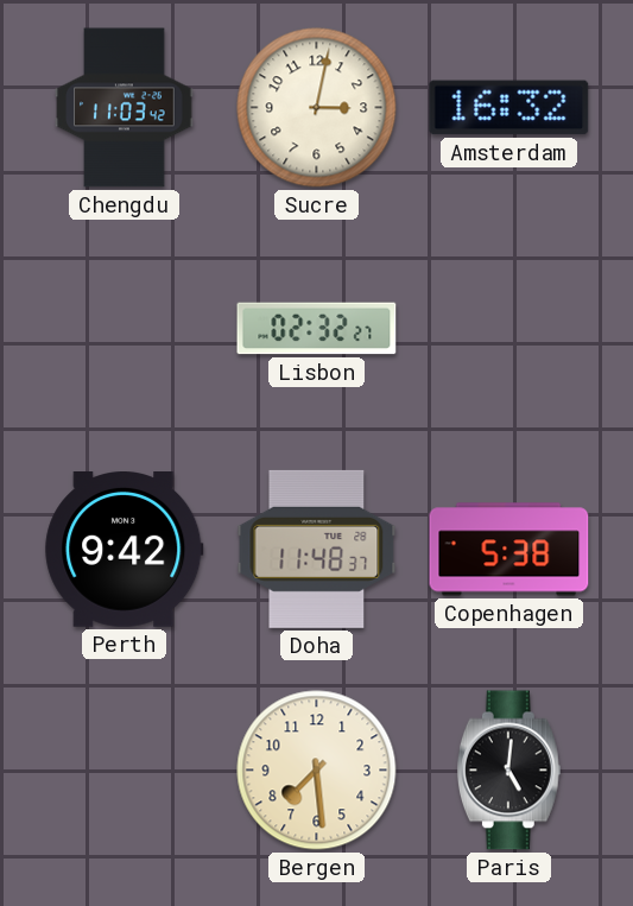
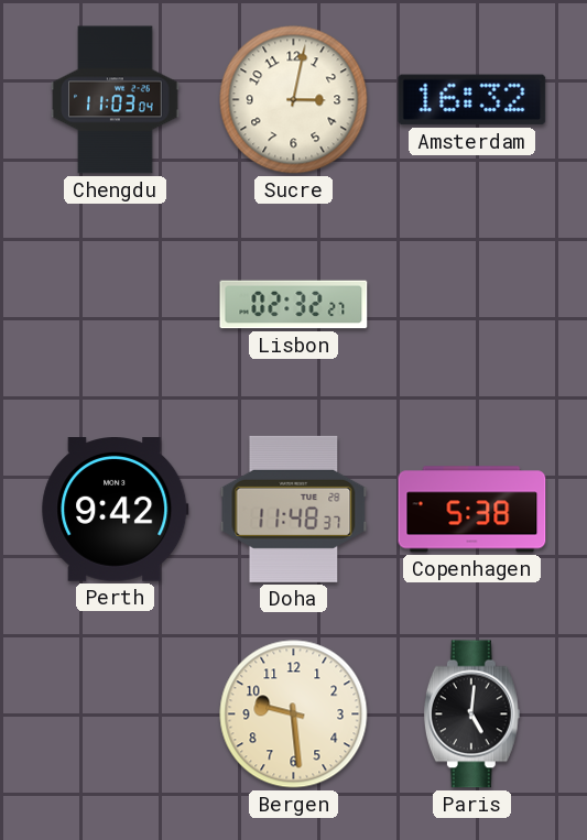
Chengdu: 11:03:42 -> 11:03:04
Bergen: 7:29 -> 9:29
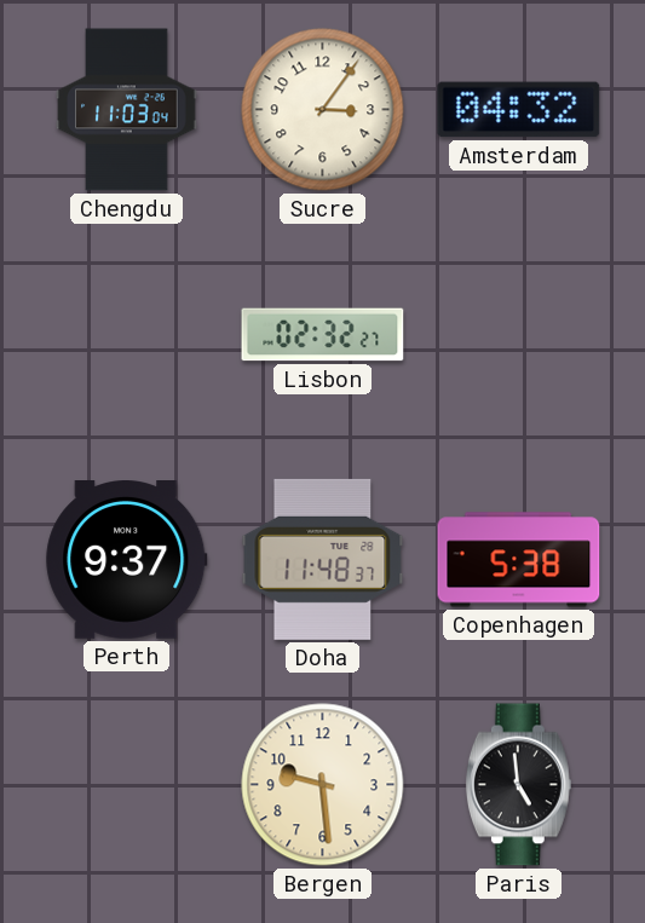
Sucre: 3:02 -> 3:06
Amsterdam: 16:32 -> 04:32
Perth: 9:42 -> 9:37
Paris: 5:01 -> 4:59
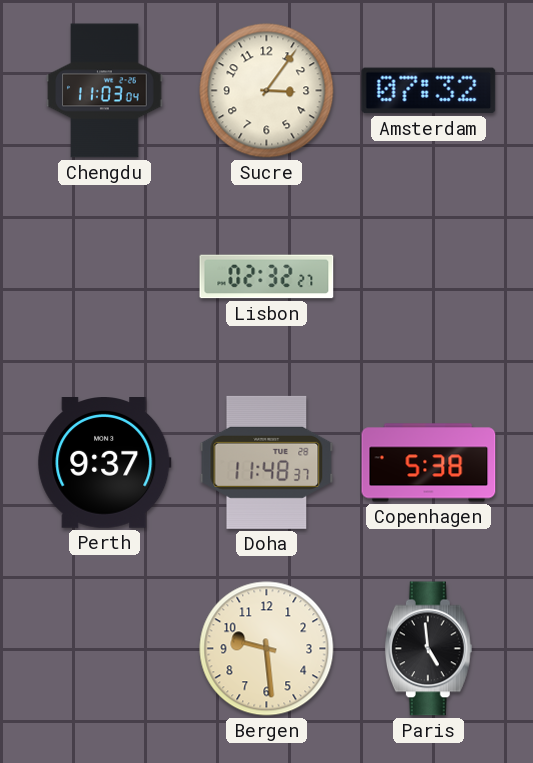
Amsterdam: 04:32 -> 07:32
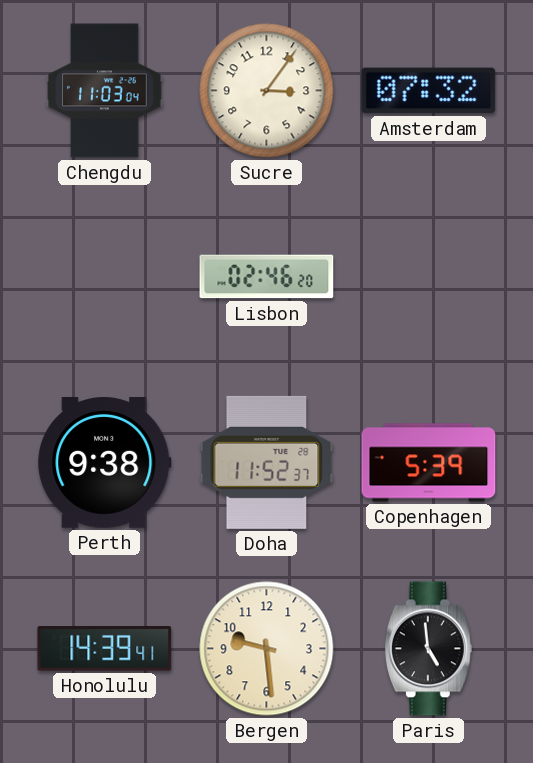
Lisbon: 02:32 -> 02:46
Perth: 9:37 -> 9:38
Doha: 11:48 -> 11:52
Copenhagen: 5:38 -> 5:39
Honolulu: none -> 14:39
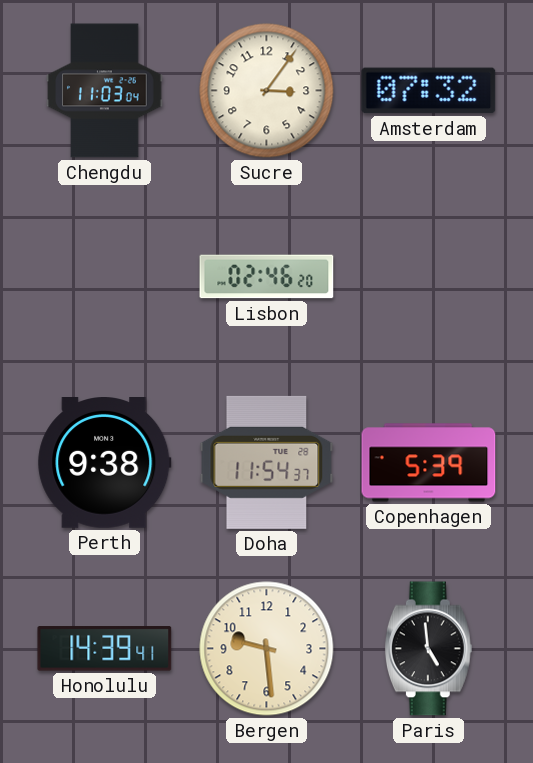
Doha: 11:52 -> 11:54
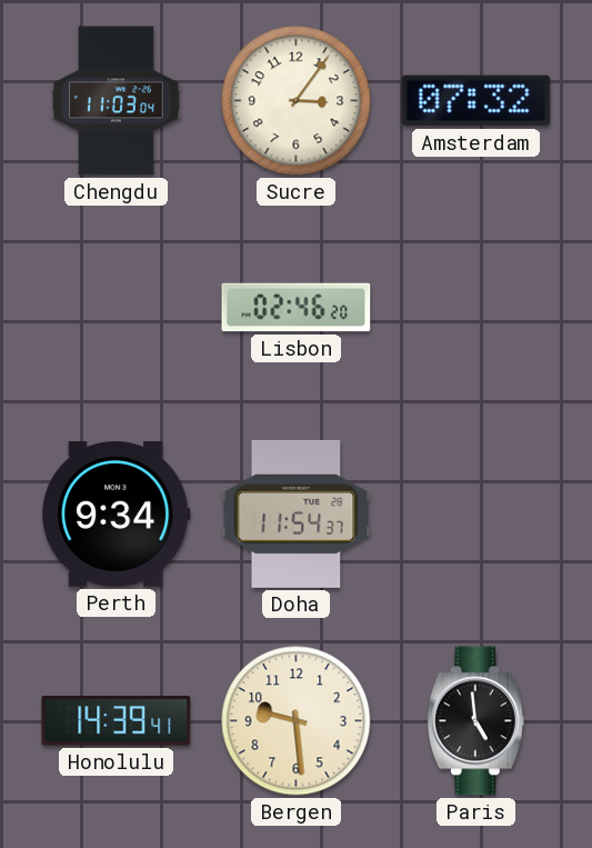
Perth: 9:38 -> 9:34
Copenhagen: 5:39 -> none
